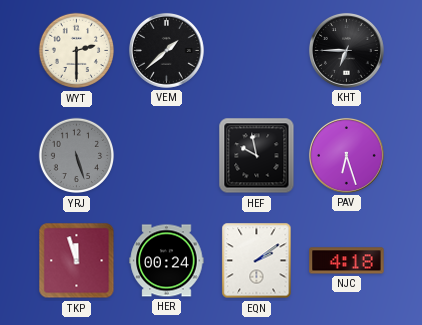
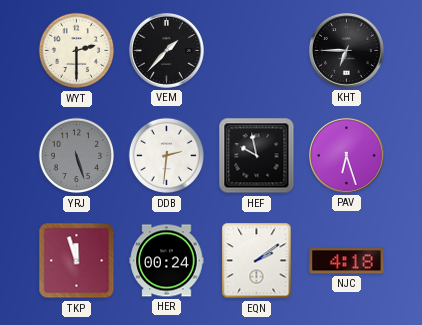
VEM: 1:38 -> 1:37
DDB: none -> 2:31
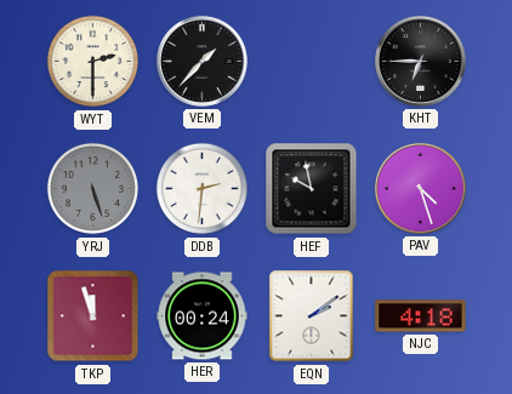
PAV: 6:27 -> 4:27
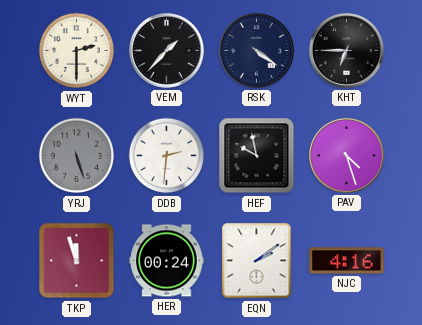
RSK: none -> 4:21
NJC: 4:18 -> 4:16
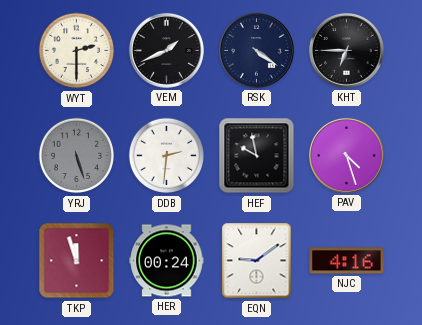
VEM: 1:37 -> 1:41
EQN: 2:09 -> 9:09
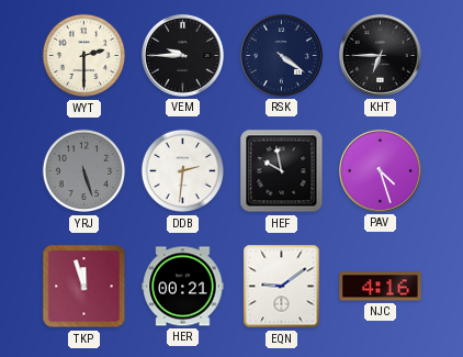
VEM: 1:41 -> 9:45
HER: 00:24 -> 00:21
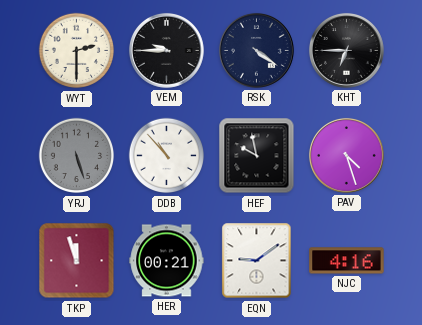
DDB: 2:31 -> 10:53
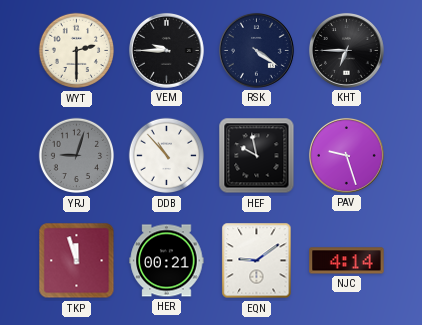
YRJ: 5:27 -> 9:03
PAV: 4:27 -> 9:27
NJC: 4:16 -> 4:14
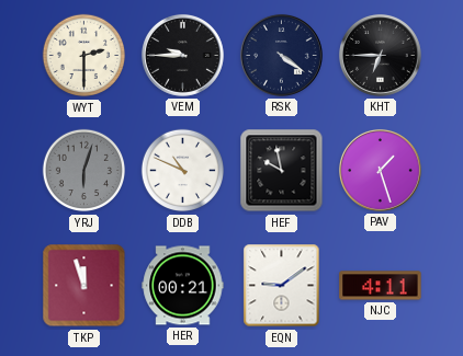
YRJ: 9:03 -> 6:03
DDB: 10:53 -> 10:49
PAV: 9:27 -> 1:27
NJC: 4:14 -> 4:11
